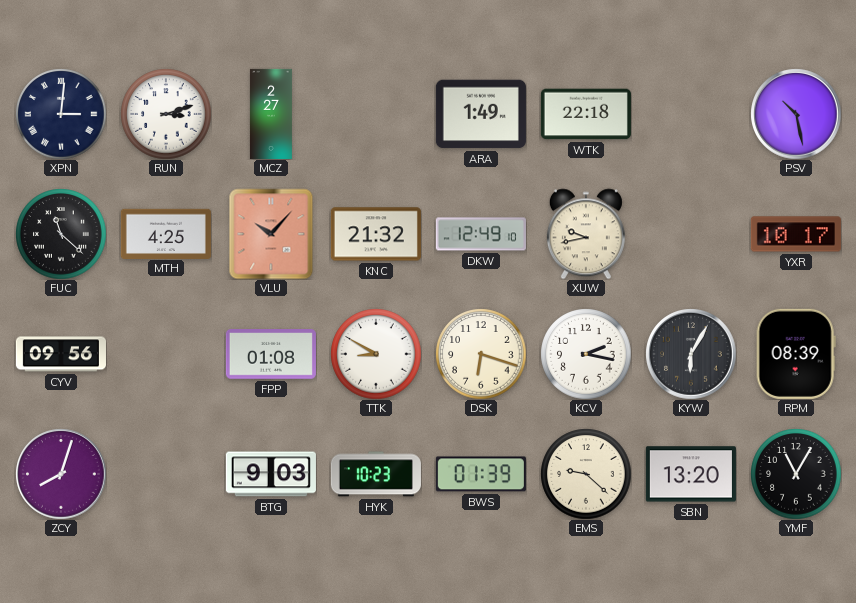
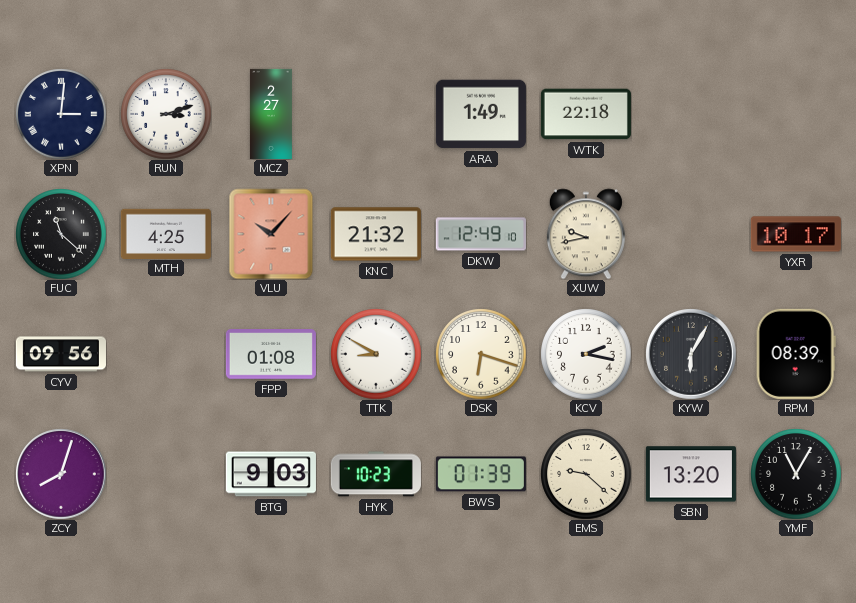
PSV: 10:28 -> none
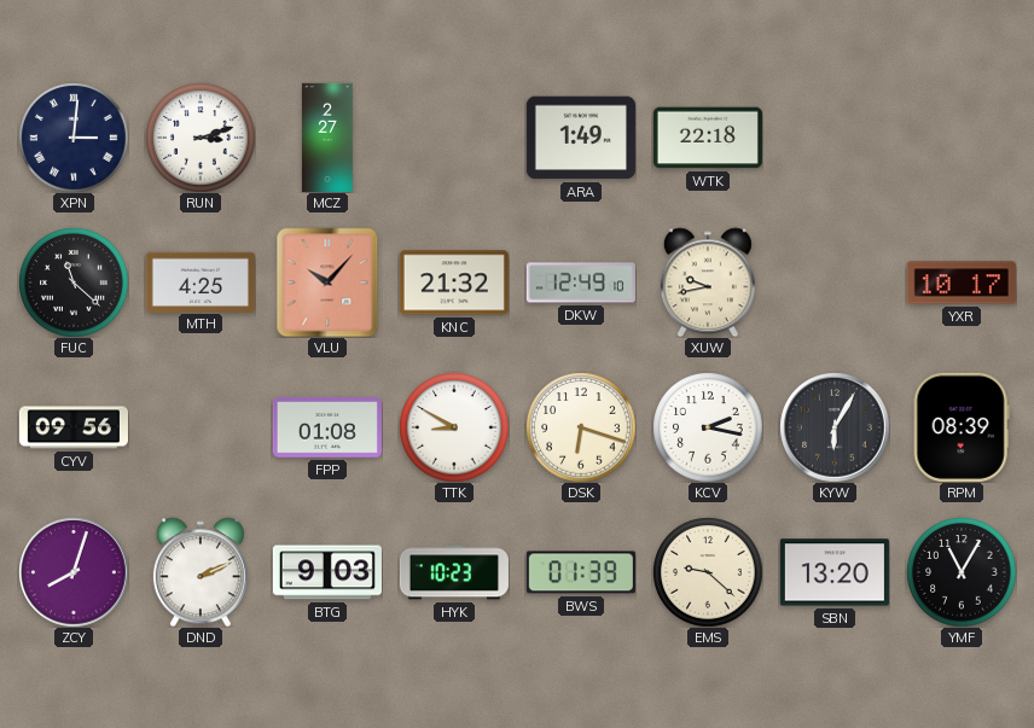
DND: none -> 2:11
